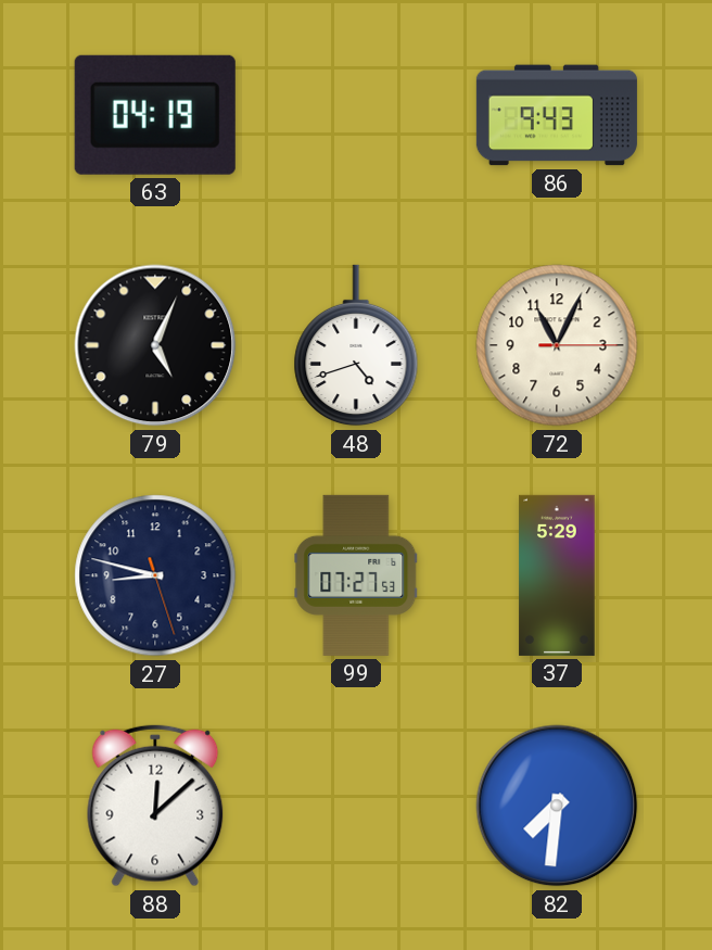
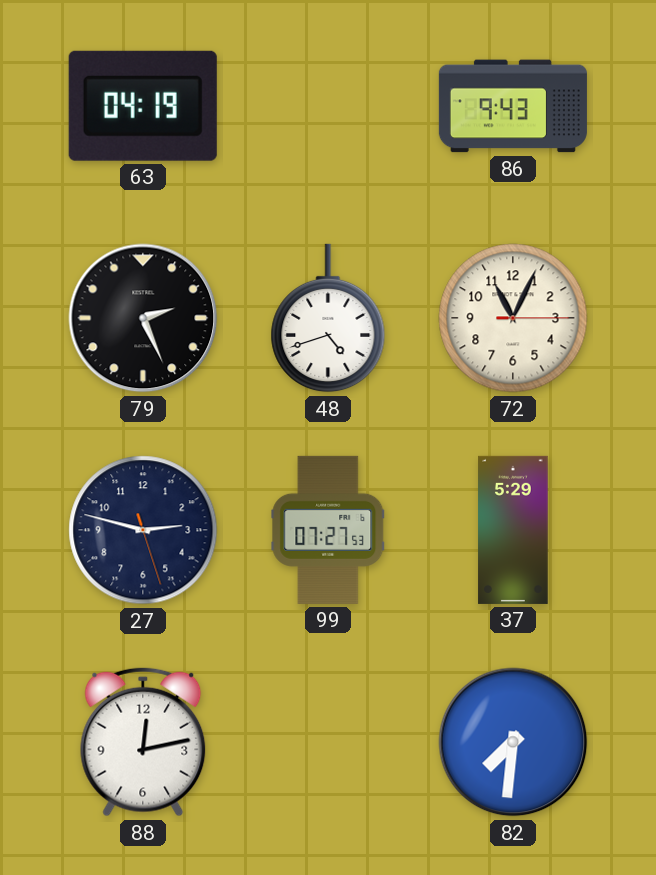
79: 5:04 -> 2:26
27: 8:47 -> 2:47
88: 12:08 -> 12:13
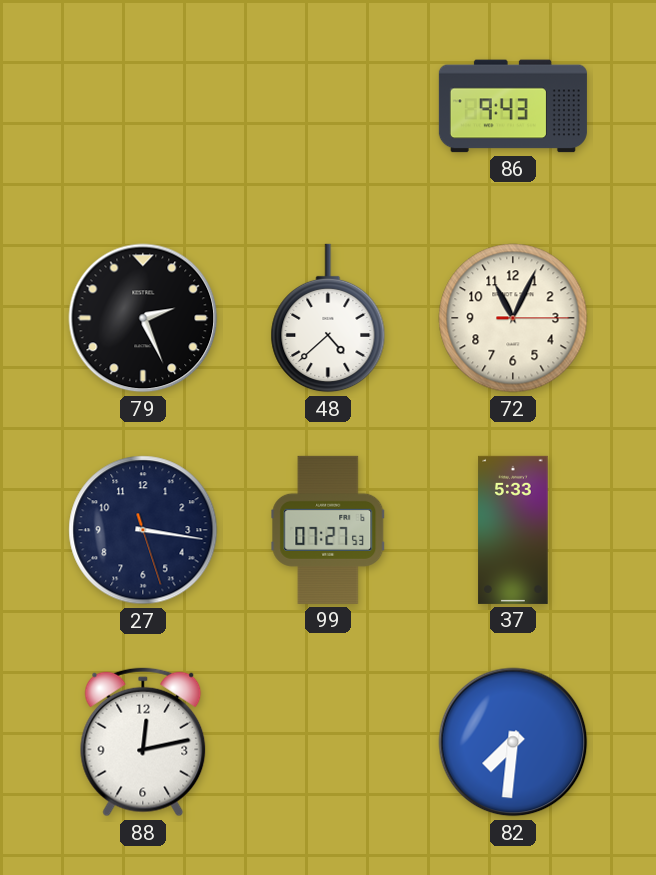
63: 04:19 -> none
48: 4:42 -> 4:38
27: 2:47 -> 3:16
37: 5:29 -> 5:33
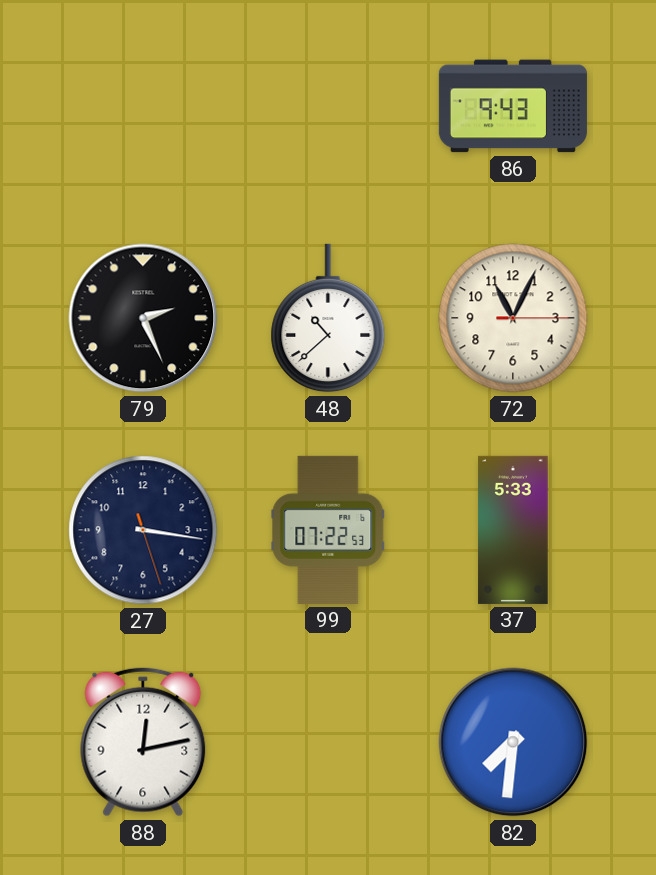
48: 4:38 -> 10:38
99: 07:27 -> 07:22
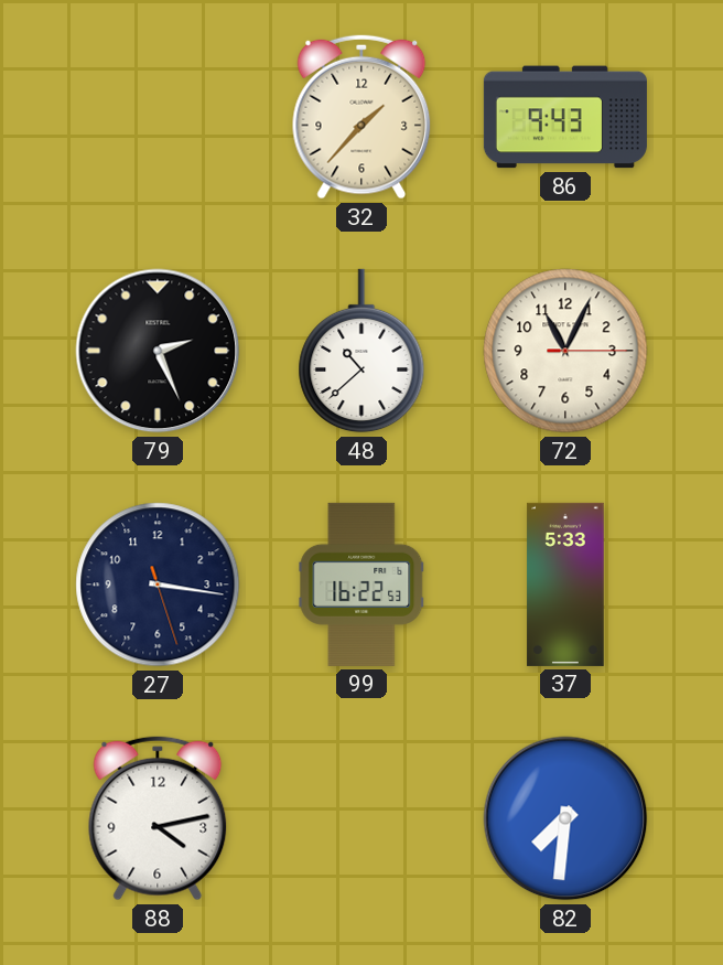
32: none -> 1:37
99: 07:22 -> 16:22
88: 12:13 -> 4:13
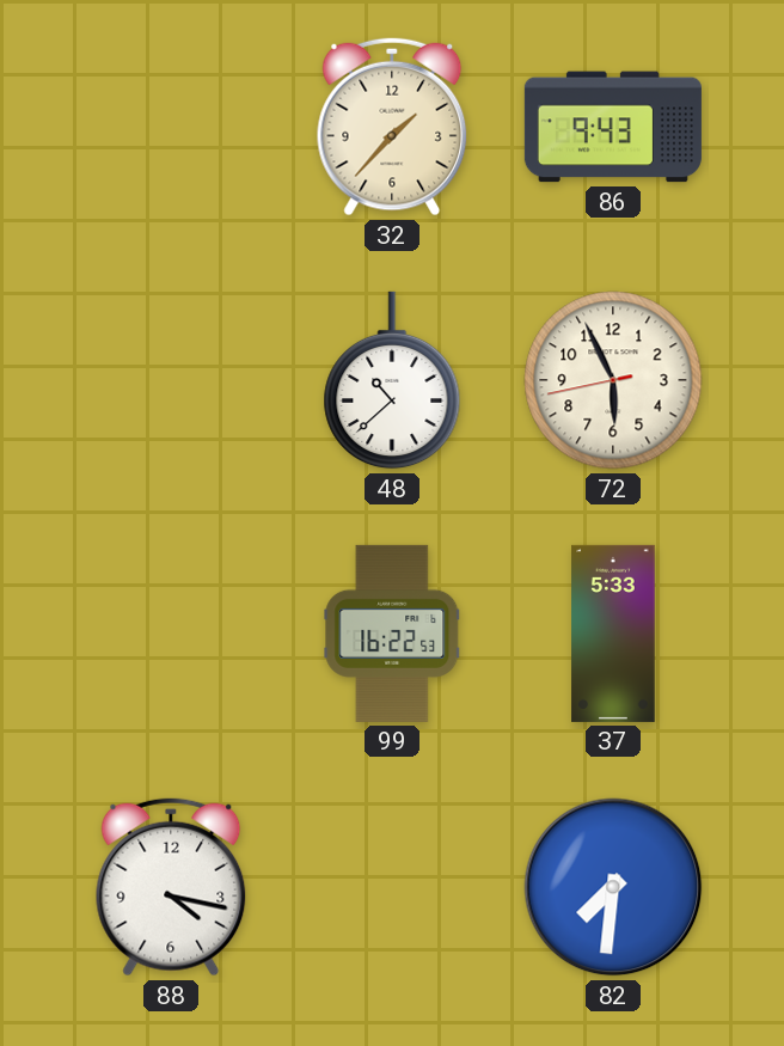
79: 2:26 -> none
72: 11:04 -> 5:55
27: 3:16 -> none
88: 4:13 -> 4:17
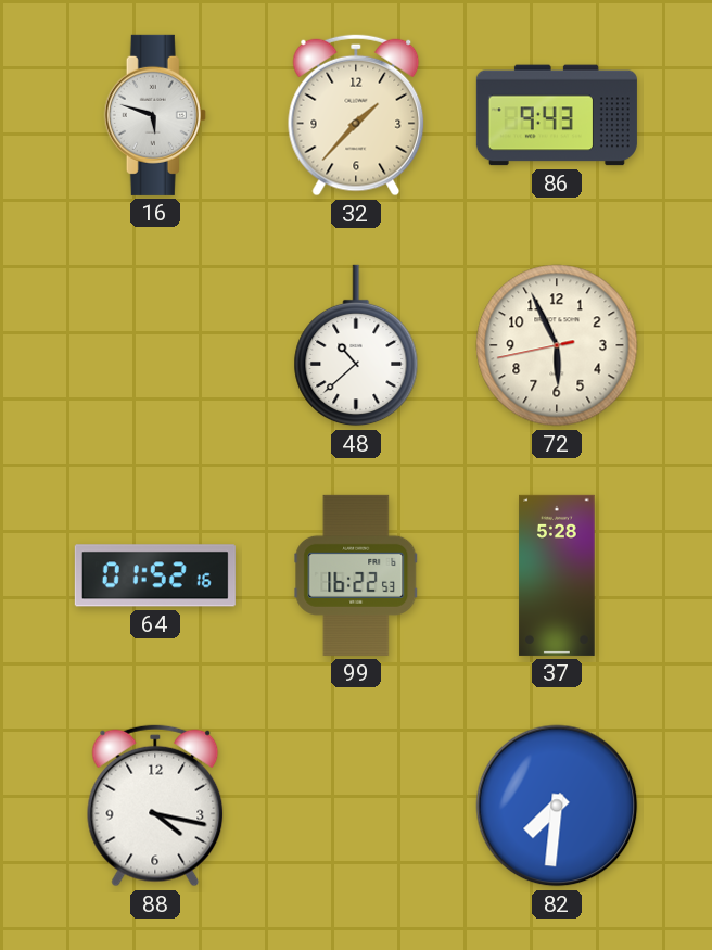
16: none -> 5:48
64: none -> 01:52
37: 5:33 -> 5:28
